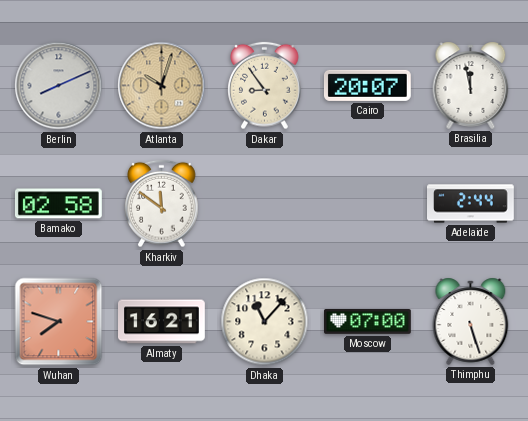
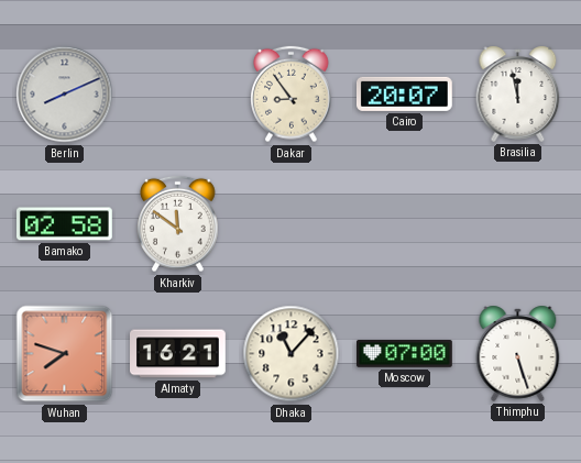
Atlanta: 10:03 -> none
Adelaide: 2:44 -> none
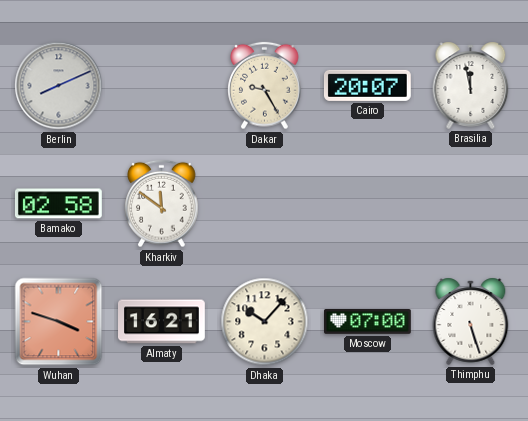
Dakar: 8:54 -> 9:25
Wuhan: 7:48 -> 3:48
Dhaka: 11:07 -> 10:07
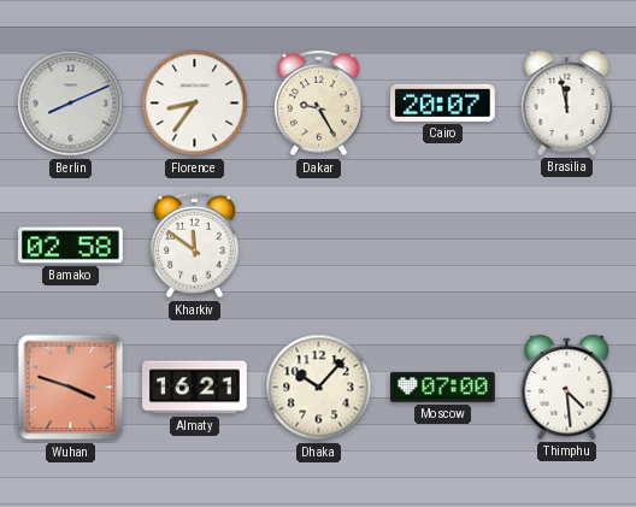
Florence: none -> 8:36
Thimphu: 5:27 -> 4:29
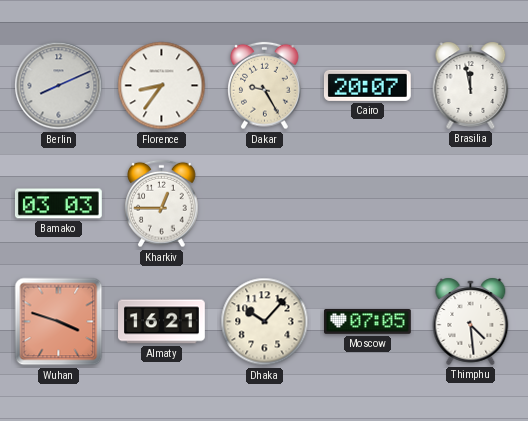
Bamako: 02:58 -> 03:03
Kharkiv: 11:51 -> 12:45
Moscow: 07:00 -> 07:05
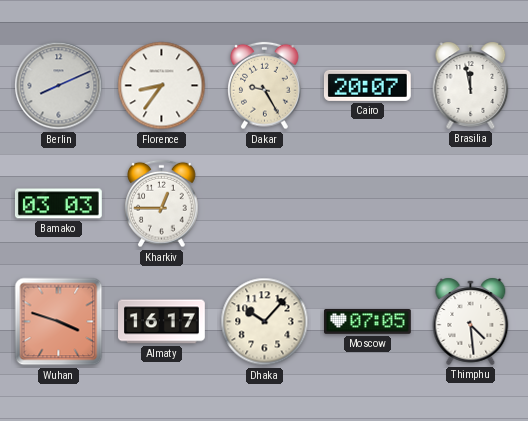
Almaty: 16:21 -> 16:17
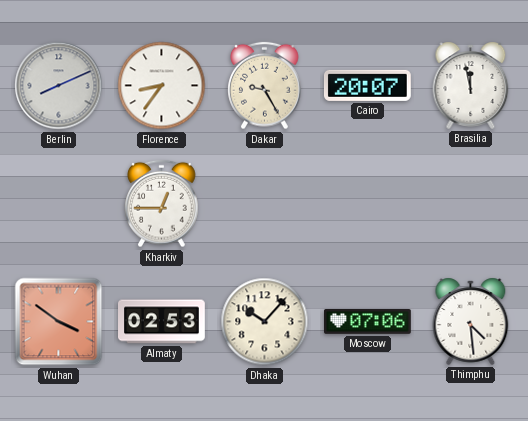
Bamako: 03:03 -> none
Wuhan: 3:48 -> 3:51
Almaty: 16:17 -> 02:53
Moscow: 07:05 -> 07:06
